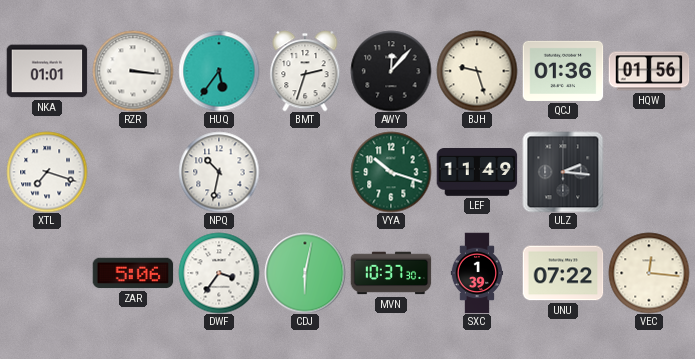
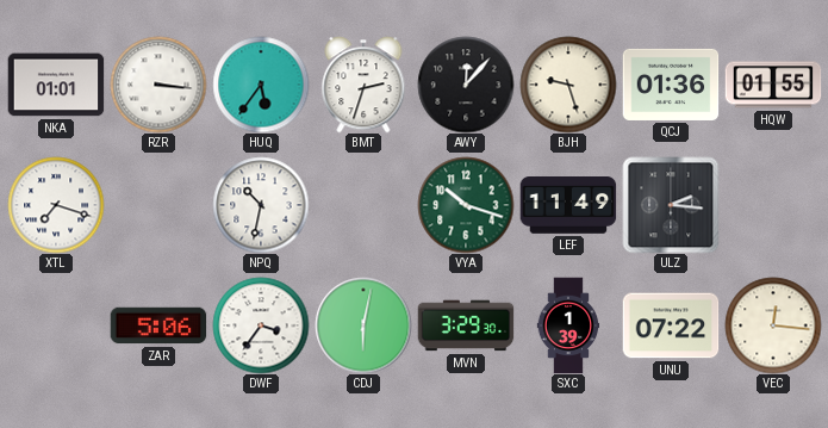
HQW: 01:56 -> 01:55
MVN: 10:37 -> 3:29
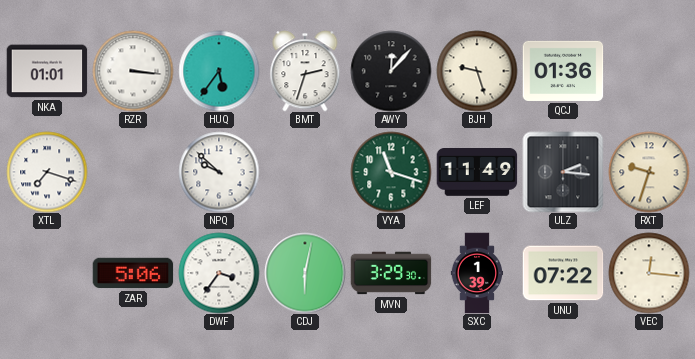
HQW: 01:55 -> none
NPQ: 10:32 -> 9:52
VYA: 10:18 -> 11:18
RXT: none -> 9:33
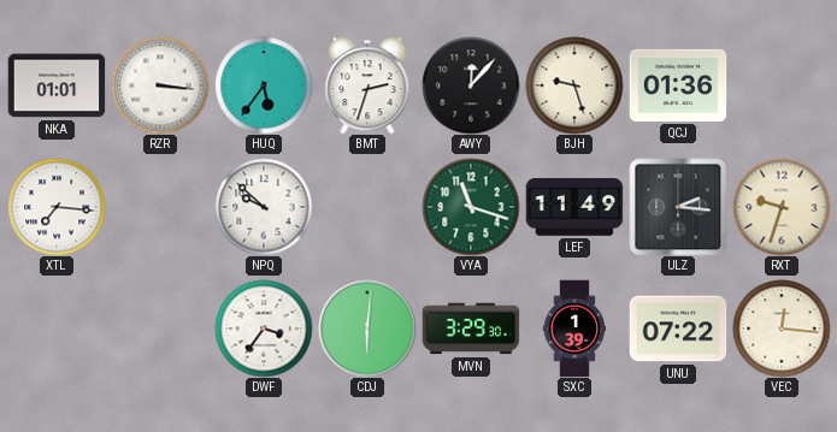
XTL: 7:18 -> 7:16
ZAR: 5:06 -> none
CDJ: 6:02 -> 6:01
